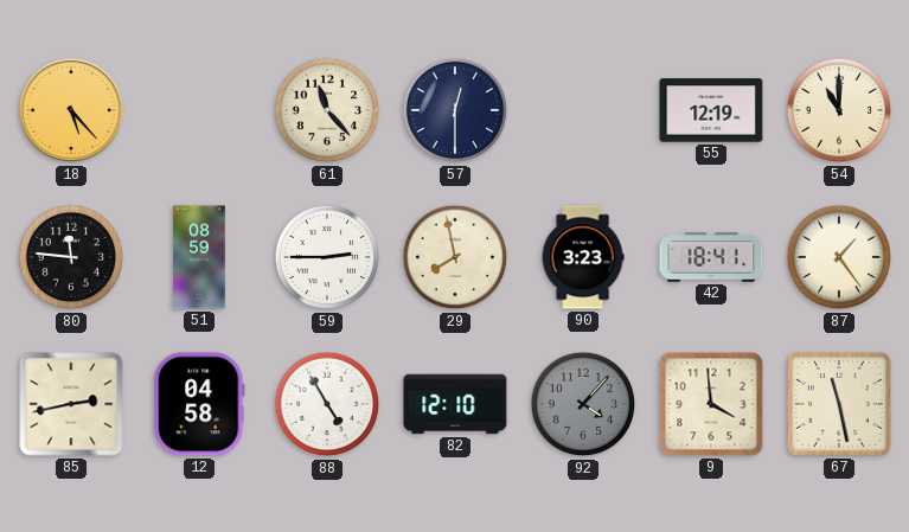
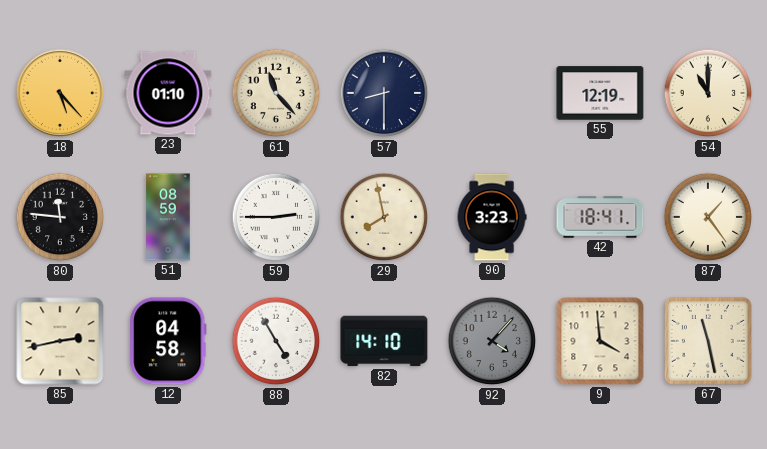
23: none -> 01:10
57: 12:30 -> 8:30
82: 12:10 -> 14:10
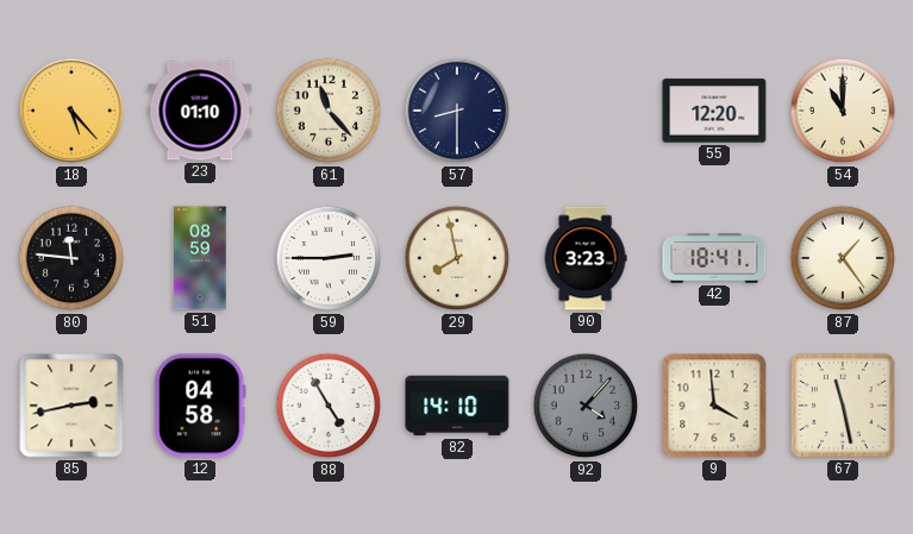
55: 12:19 -> 12:20
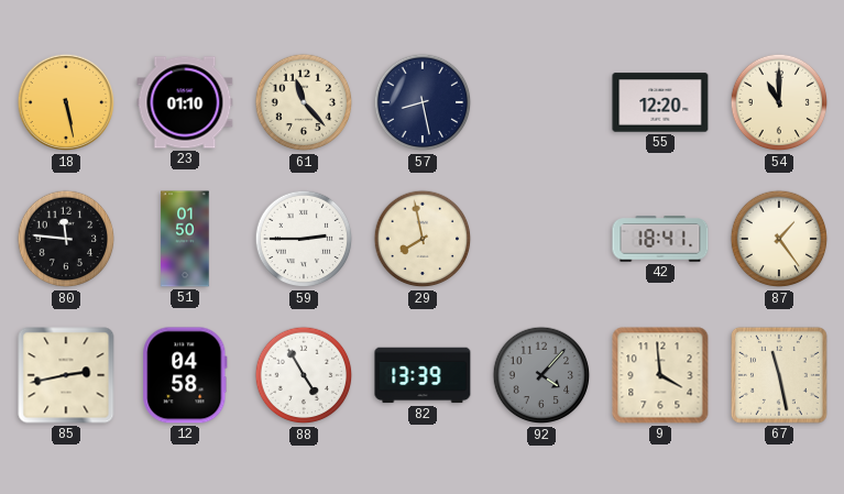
18: 5:23 -> 5:28
57: 8:30 -> 8:28
51: 08:59 -> 01:50
90: 3:23 -> none
82: 14:10 -> 13:39
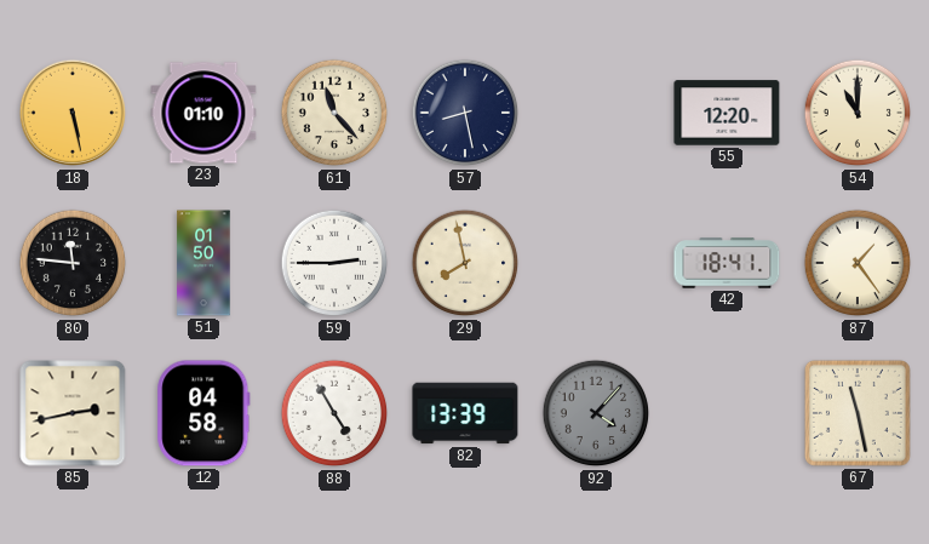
9: 3:59 -> none
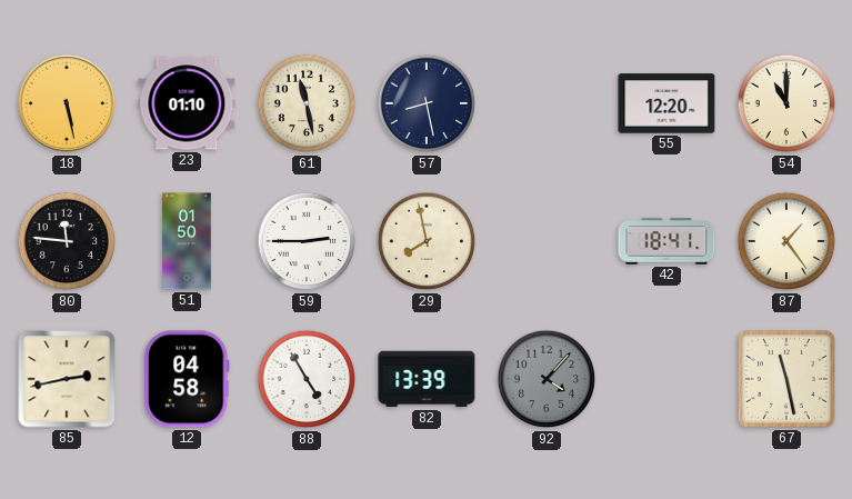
61: 11:23 -> 11:28
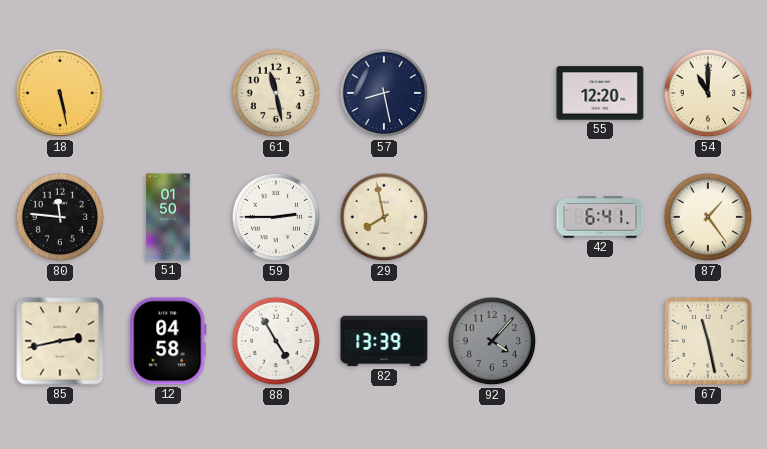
23: 01:10 -> none
42: 18:41 -> 6:41
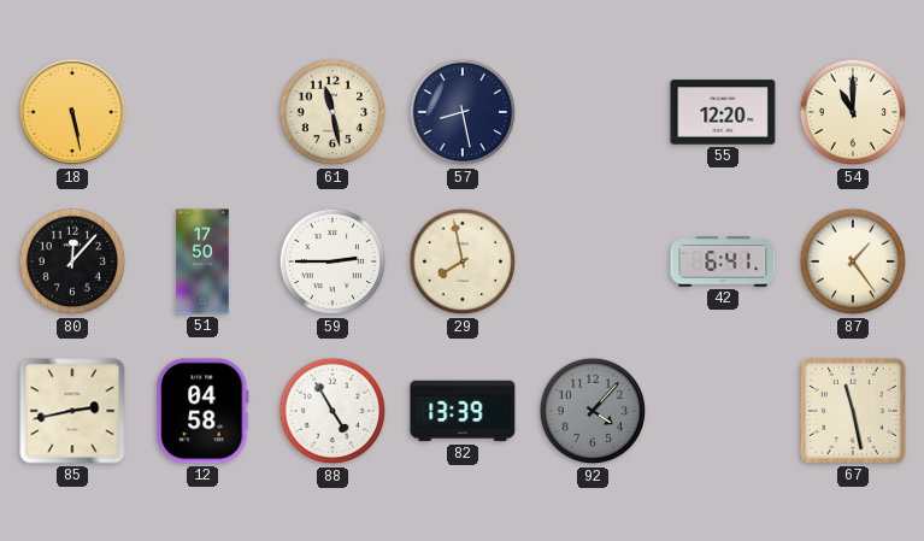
80: 11:46 -> 12:07
51: 01:50 -> 17:50
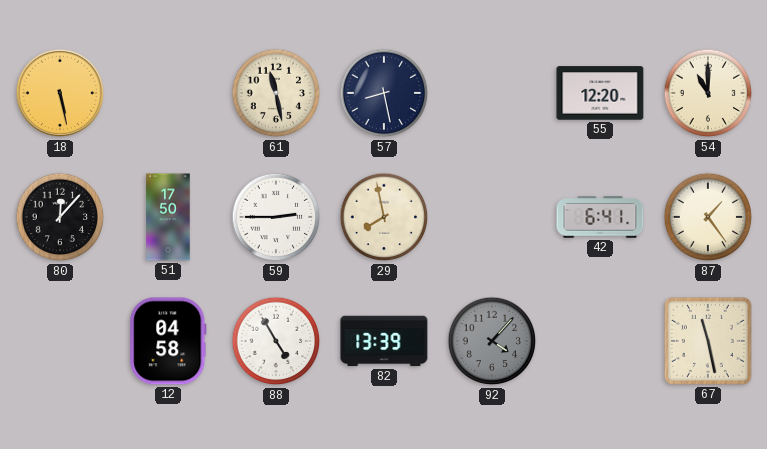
85: 2:43 -> none
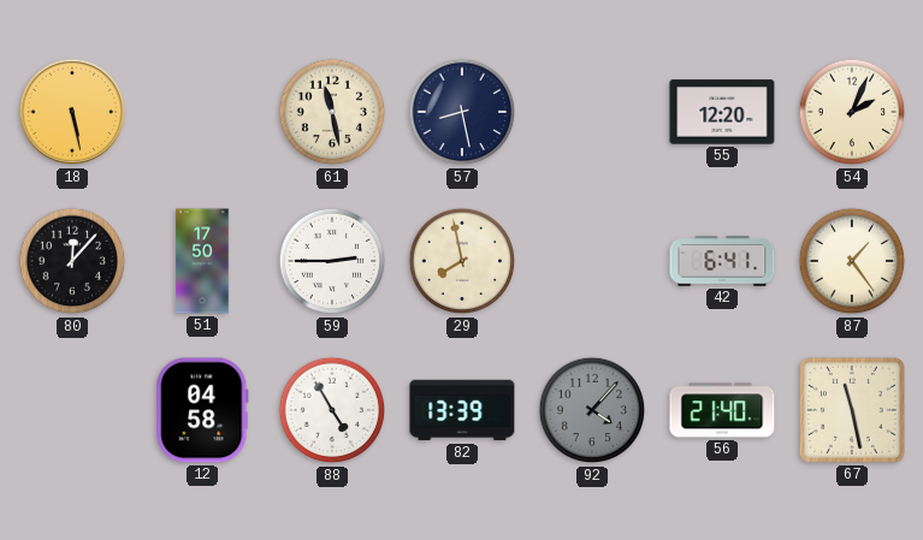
54: 11:00 -> 2:04
56: none -> 21:40
